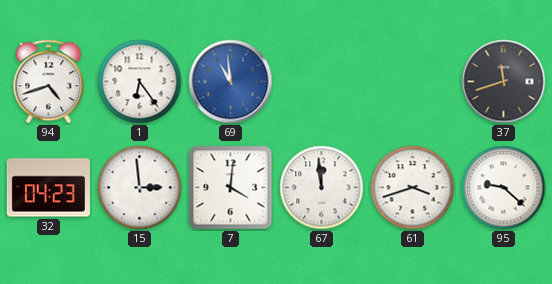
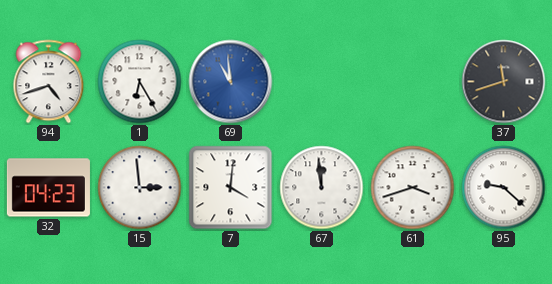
1: 6:24 -> 6:25
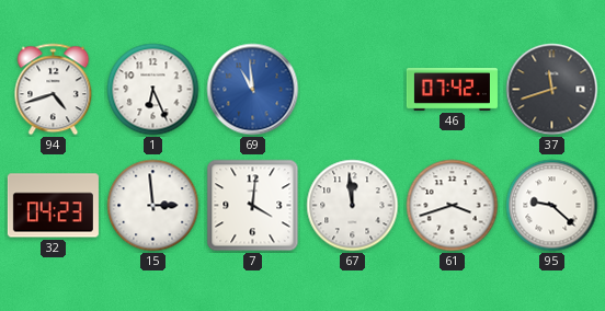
1: 6:25 -> 6:26
46: none -> 07:42
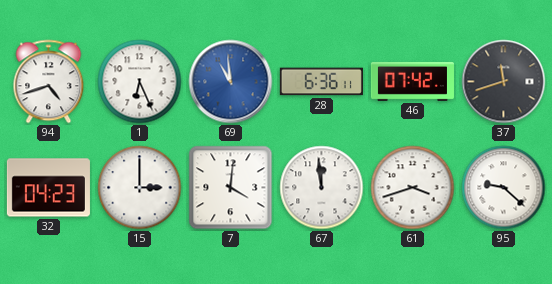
28: none -> 6:36
15: 2:59 -> 3:00
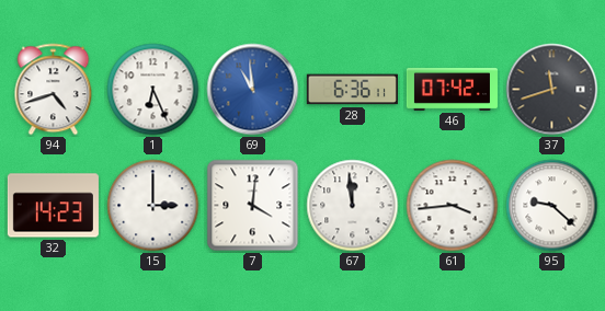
32: 04:23 -> 14:23
61: 3:42 -> 3:44
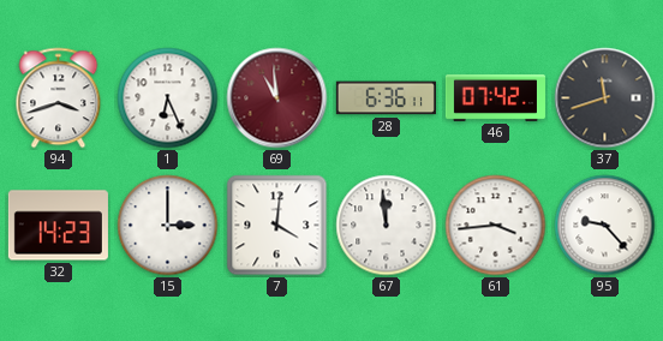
94: 4:42 -> 3:42
69 dial: blue -> burgundy
95: 9:22 -> 9:23
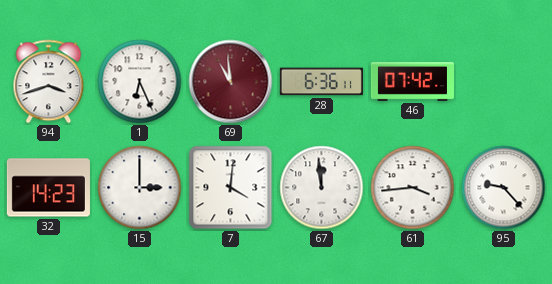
37: 11:42 -> none
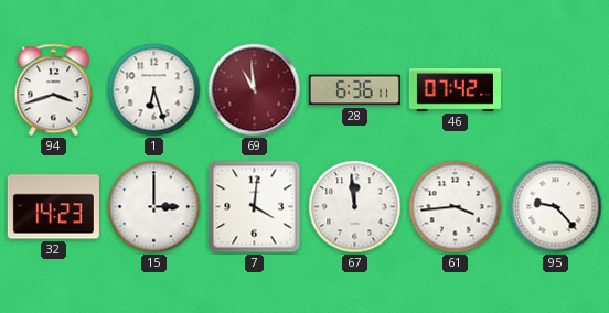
1: 6:26 -> 6:27
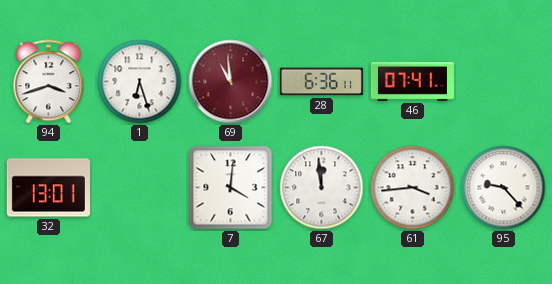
46: 07:42 -> 07:41
32: 14:23 -> 13:01
15: 3:00 -> none
